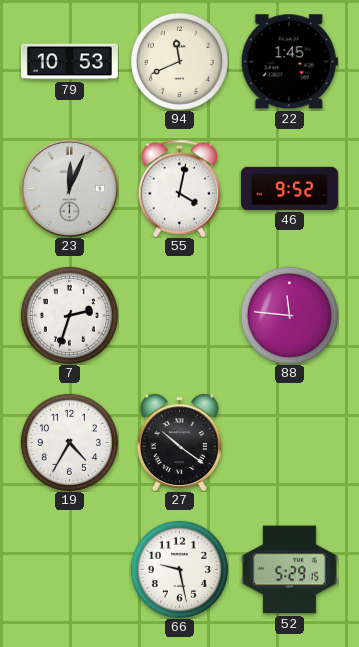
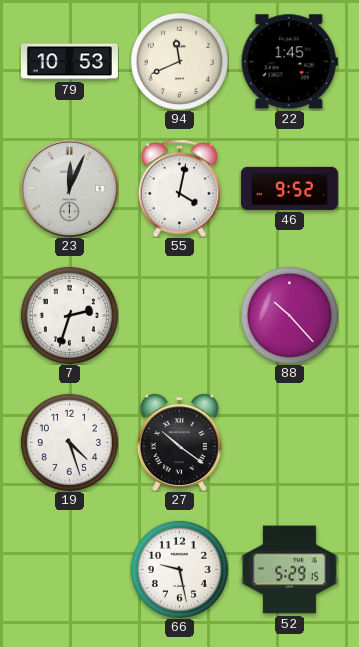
88: 11:46 -> 10:23
19: 4:35 -> 4:27
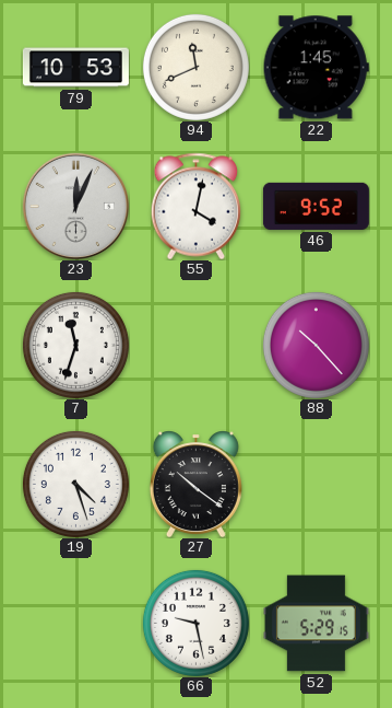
7: 2:33 -> 11:33
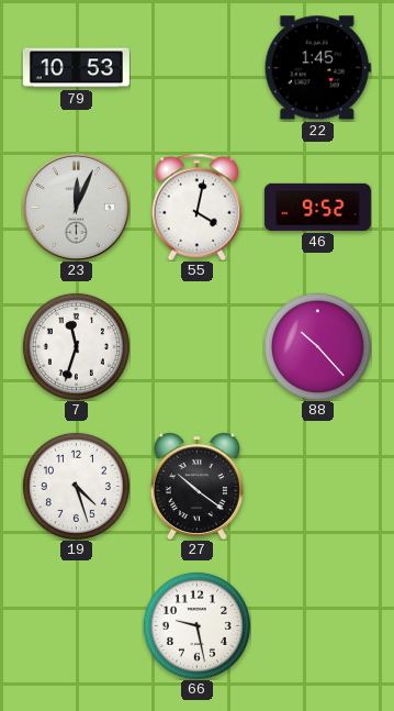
94: 11:41 -> none
52: 5:29 -> none
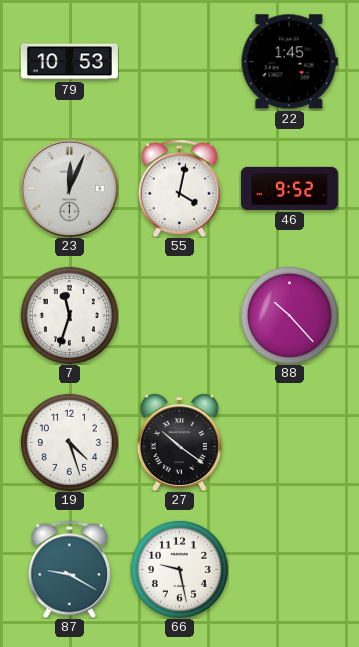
87: none -> 9:20
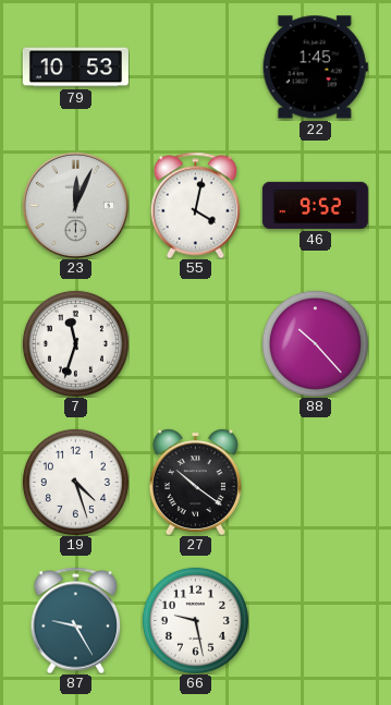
87: 9:20 -> 9:25
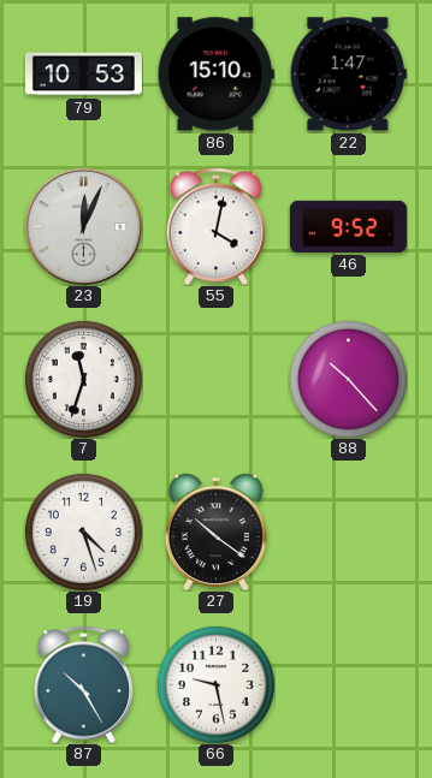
86: none -> 15:10
22: 1:45 -> 1:47
87: 9:25 -> 10:25
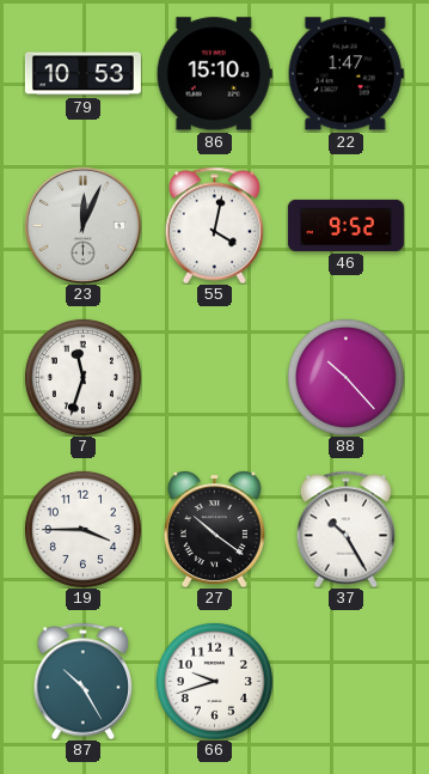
19: 4:27 -> 3:45
37: none -> 10:25
66: 9:28 -> 9:42
